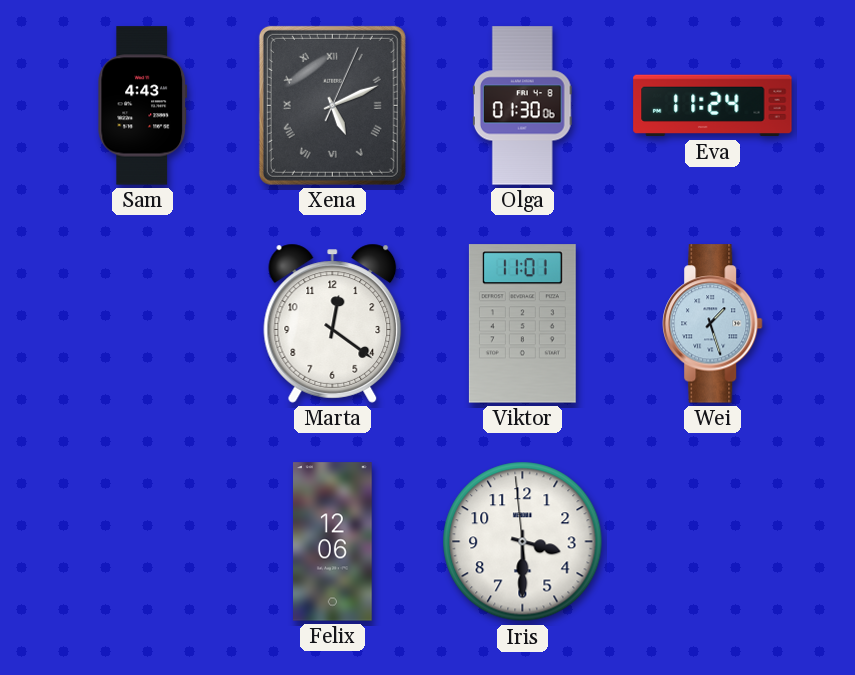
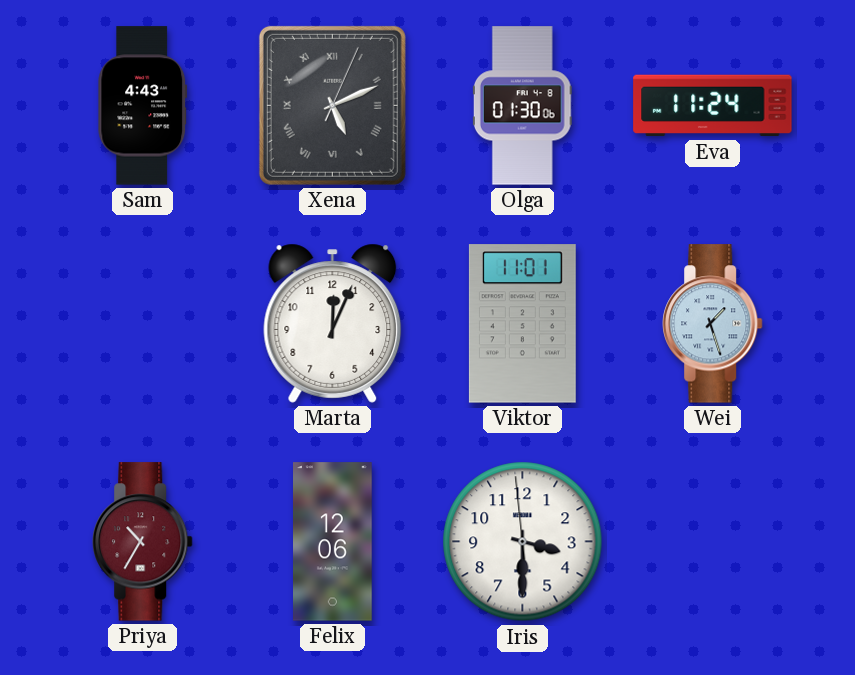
Marta: 12:21 -> 12:04
Priya: none -> 10:35
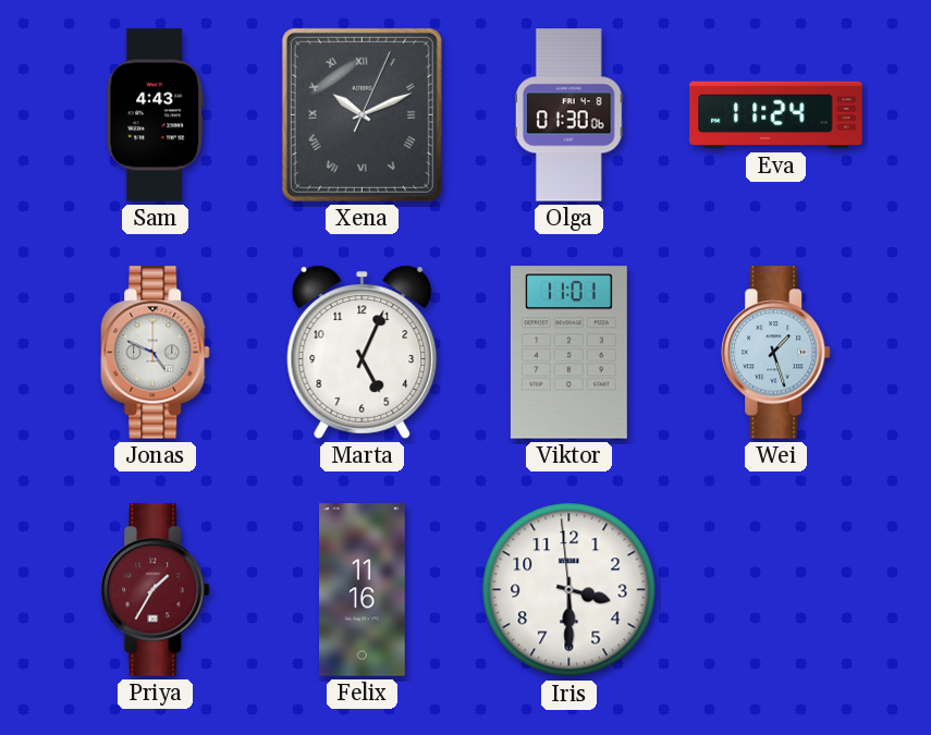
Xena: 5:11 -> 10:11
Jonas: none -> 4:49
Marta: 12:04 -> 5:04
Priya: 10:35 -> 1:35
Felix: 12:06 -> 11:16
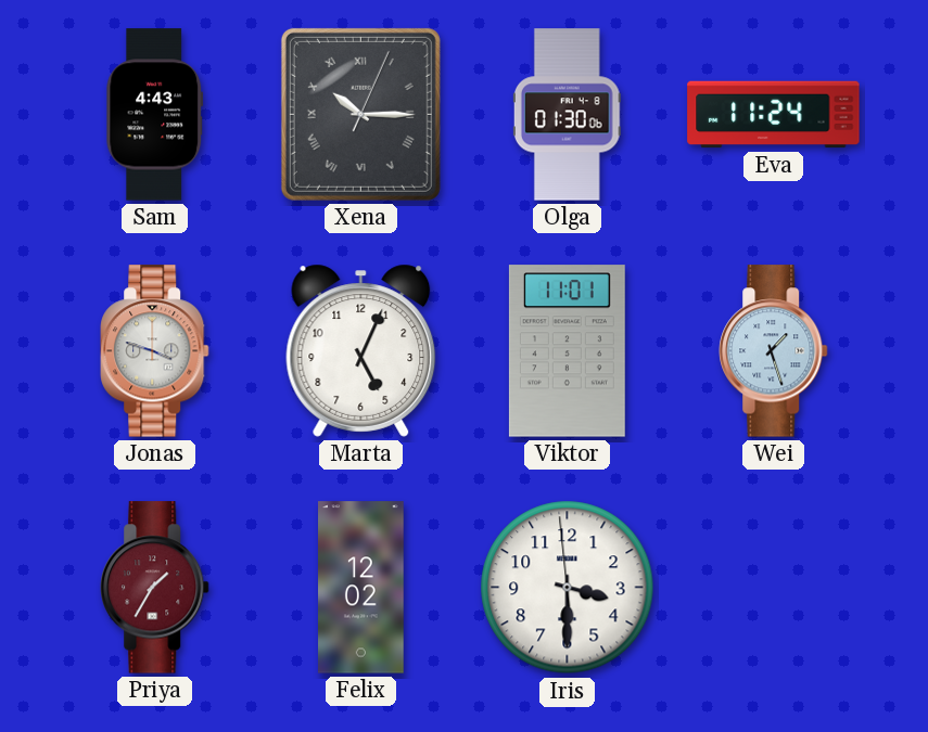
Xena: 10:11 -> 10:15
Jonas: 4:49 -> 3:48
Felix: 11:16 -> 12:02
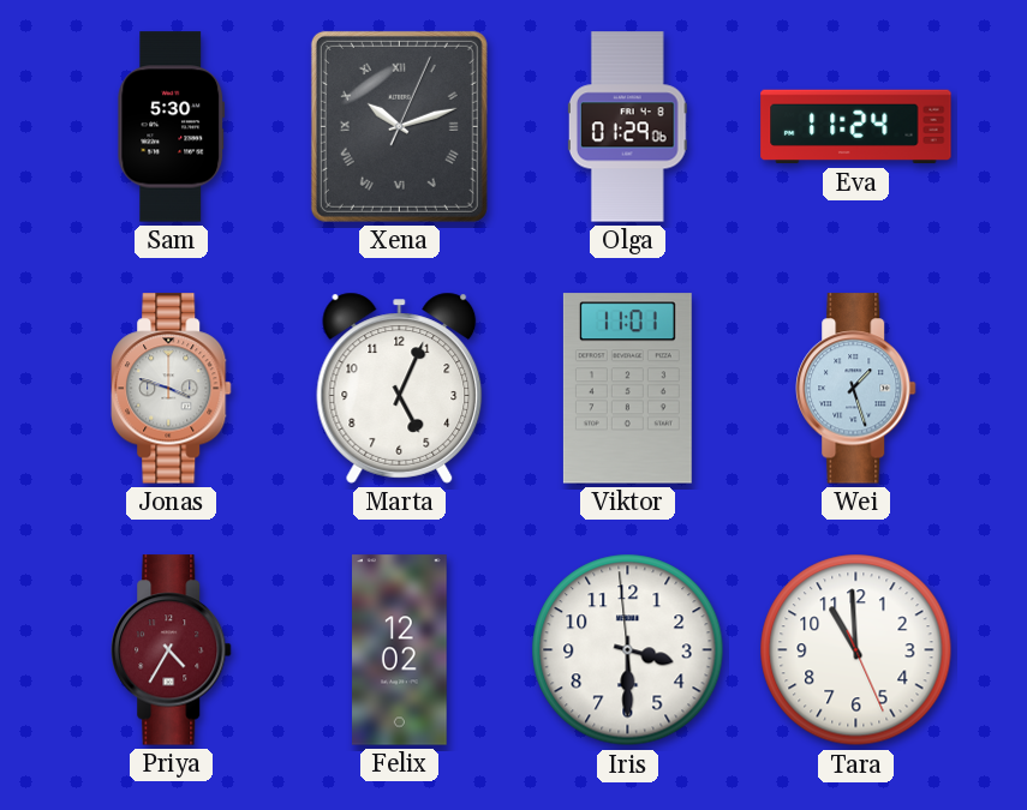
Sam: 4:43 -> 5:30
Xena: 10:15 -> 10:12
Olga: 01:30 -> 01:29
Priya: 1:35 -> 4:35
Tara: none -> 10:59
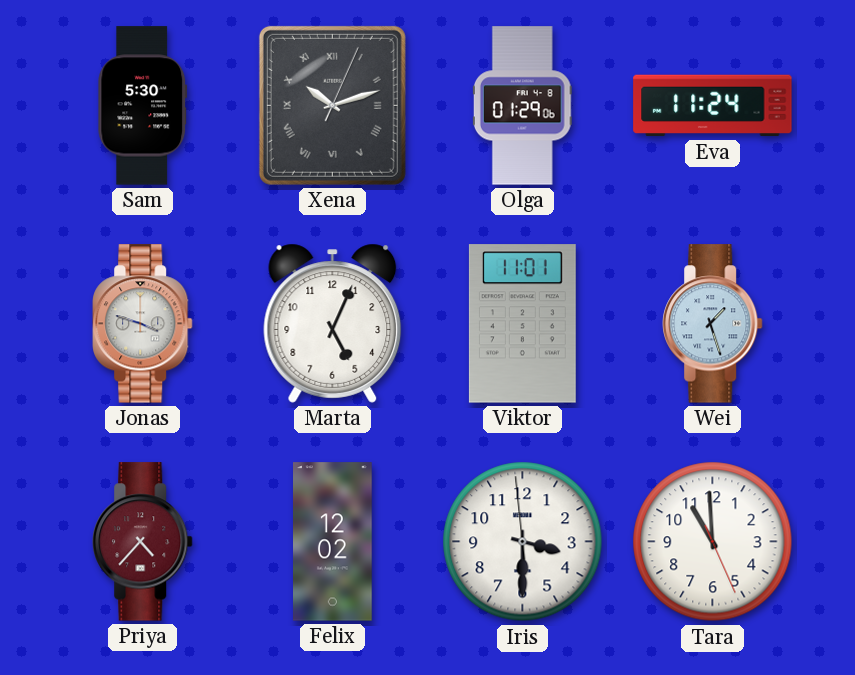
Priya: 4:35 -> 4:37
